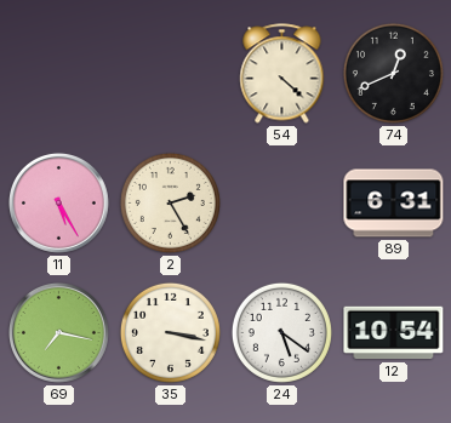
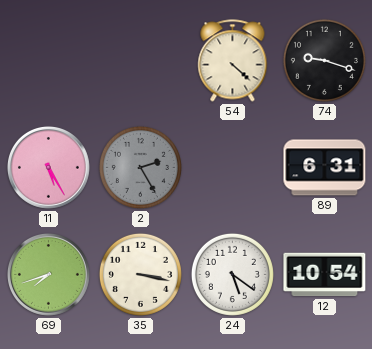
74: 12:41 -> 9:18
2 dial: cream -> grey
69: 7:17 -> 7:42
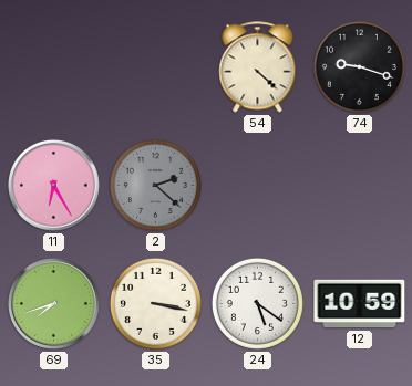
11: 5:25 -> 6:25
2: 2:25 -> 2:22
89: 6:31 -> none
12: 10:54 -> 10:59
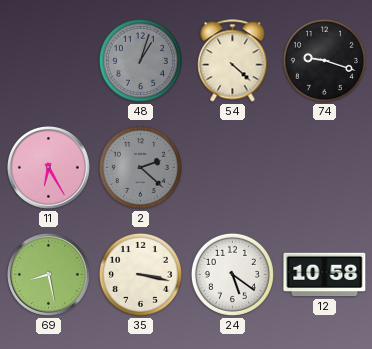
48: none -> 1:03
69: 7:42 -> 8:28
12: 10:59 -> 10:58
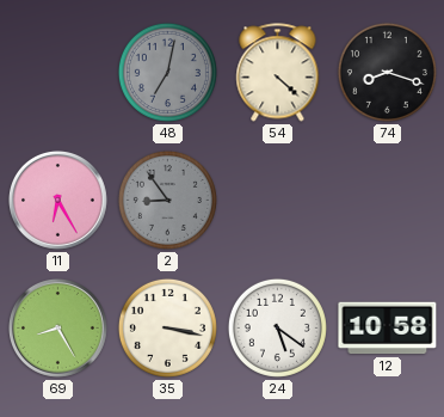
48: 1:03 -> 7:02
74: 9:18 -> 8:18
2: 2:22 -> 8:54
69: 8:28 -> 8:25
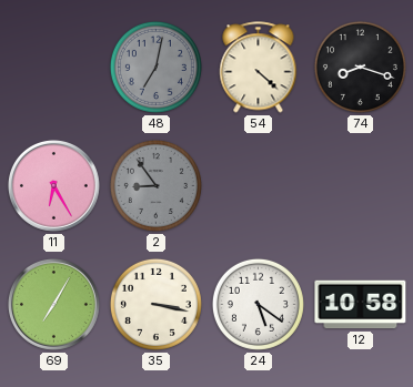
69: 8:25 -> 7:05
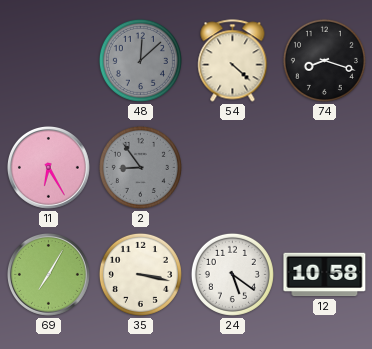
48: 7:02 -> 12:08
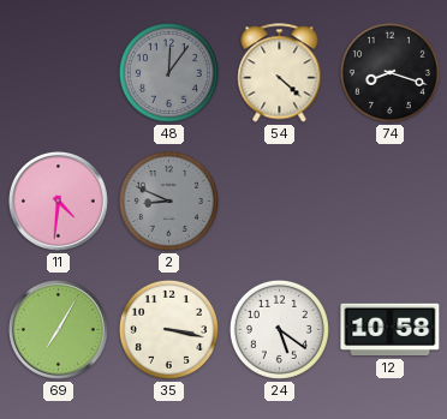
48: 12:08 -> 12:06
11: 6:25 -> 4:31
2: 8:54 -> 8:49
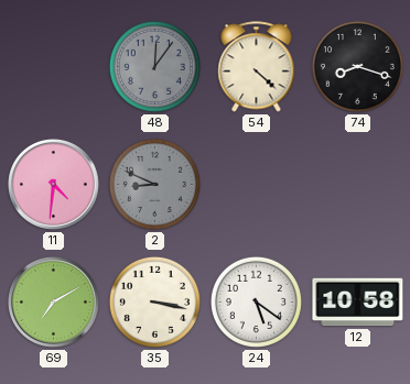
69: 7:05 -> 7:10
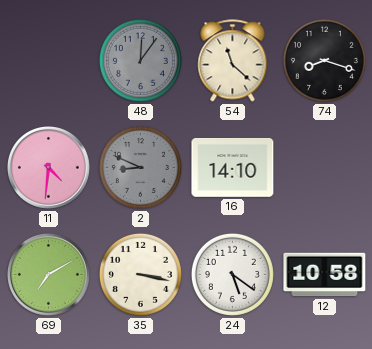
54: 4:22 -> 11:22
16: none -> 14:10
